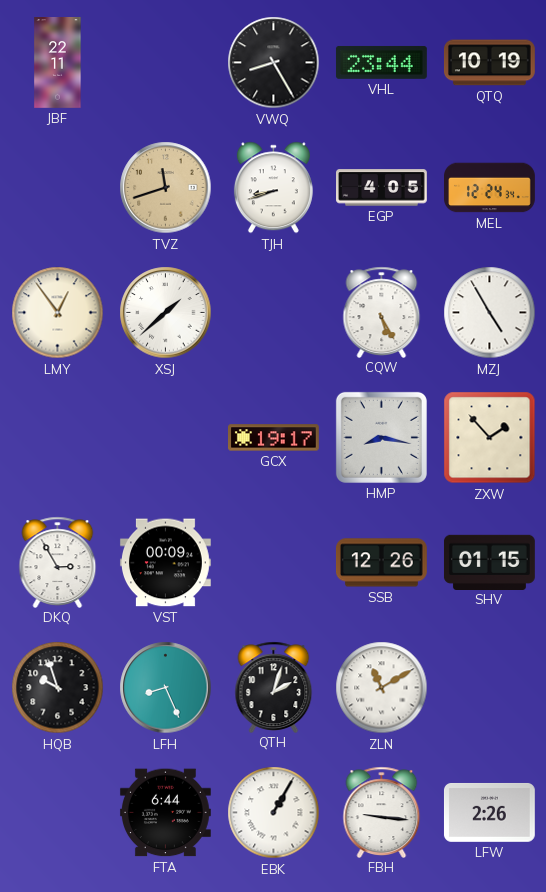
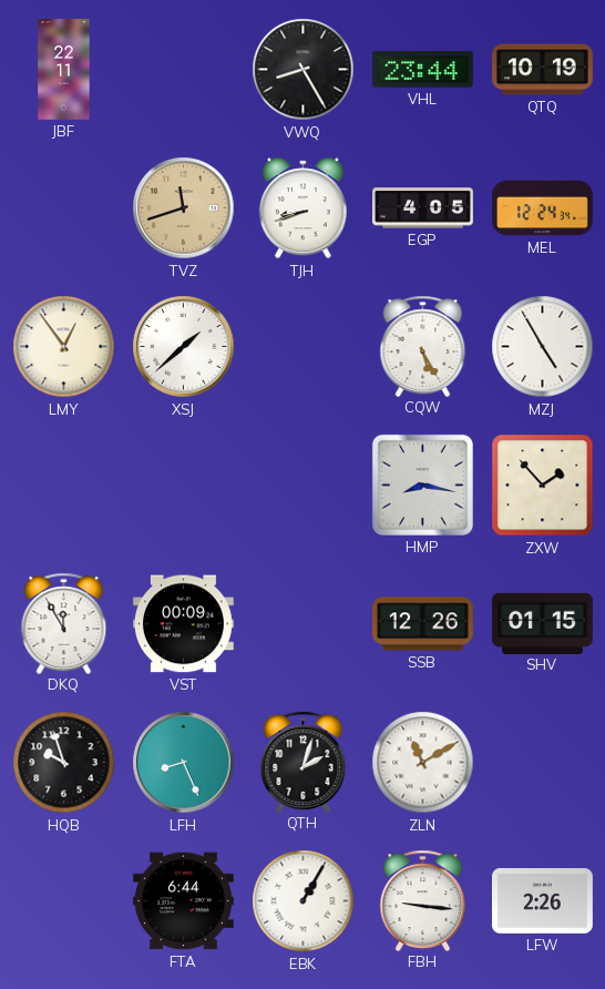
GCX: 19:17 -> none
DKQ: 2:55 -> 11:55
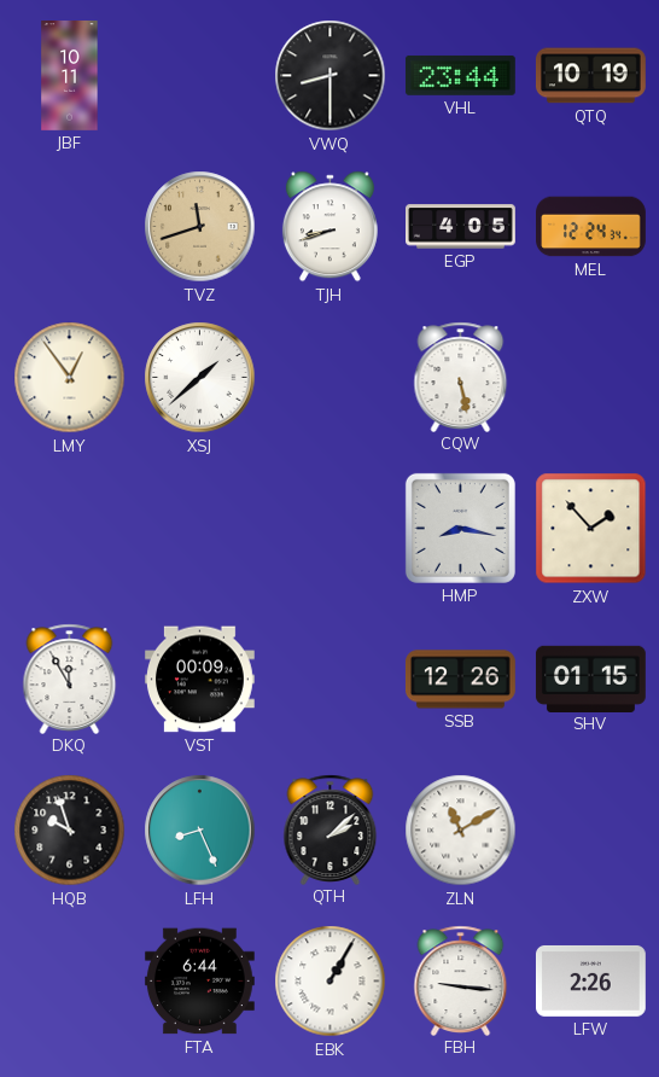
JBF: 22:11 -> 10:11
VWQ: 8:25 -> 8:30
CQW: 5:25 -> 5:28
MZJ: 4:55 -> none
QTH: 2:03 -> 2:08
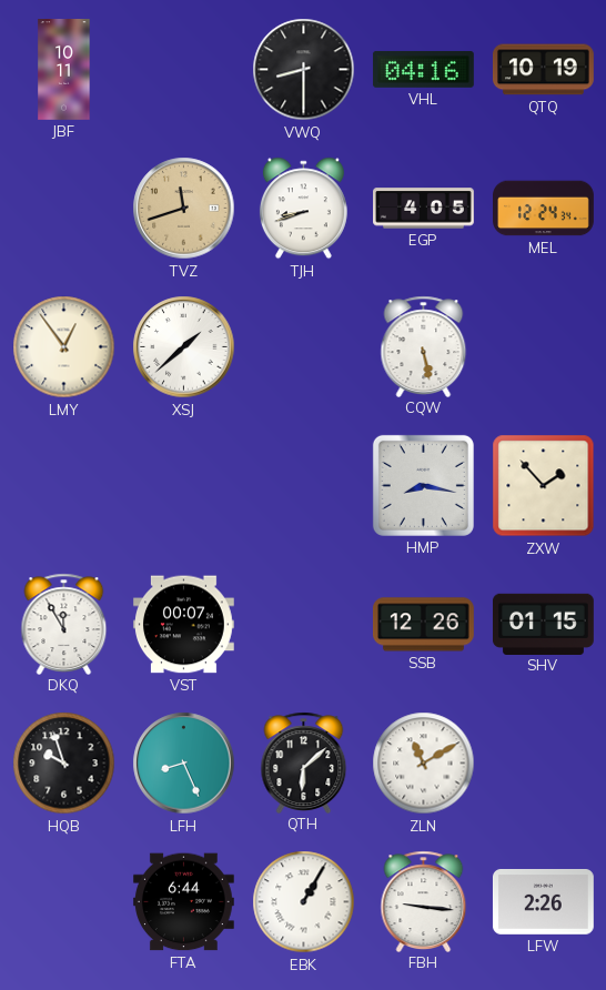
VHL: 23:44 -> 04:16
VST: 00:09 -> 00:07
QTH: 2:08 -> 6:08
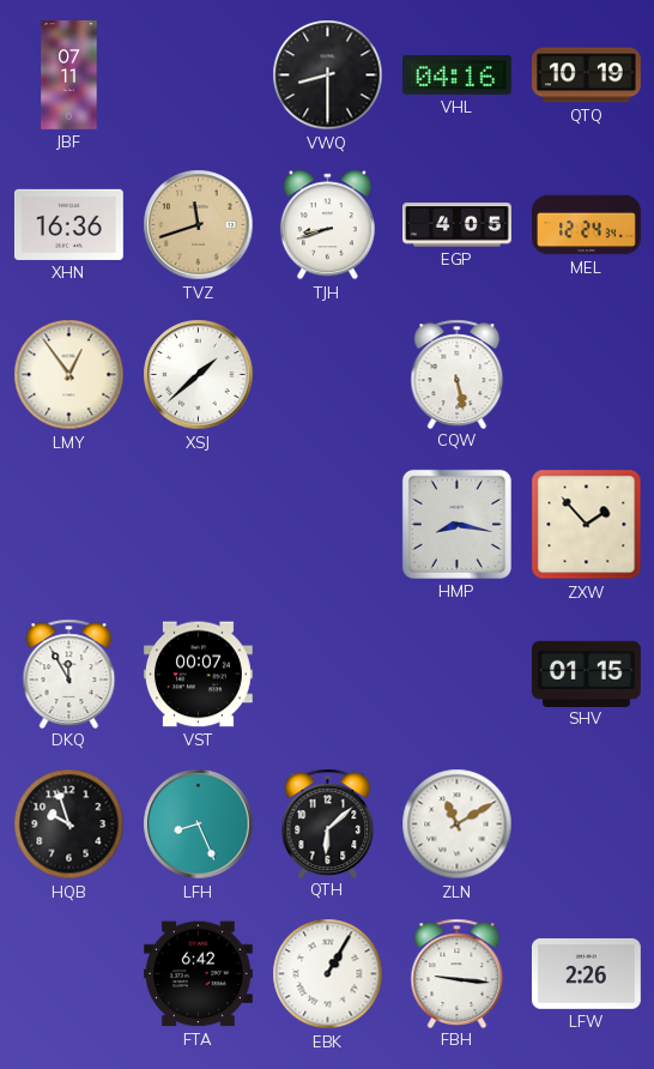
JBF: 10:11 -> 07:11
XHN: none -> 16:36
SSB: 12:26 -> none
FTA: 6:44 -> 6:42
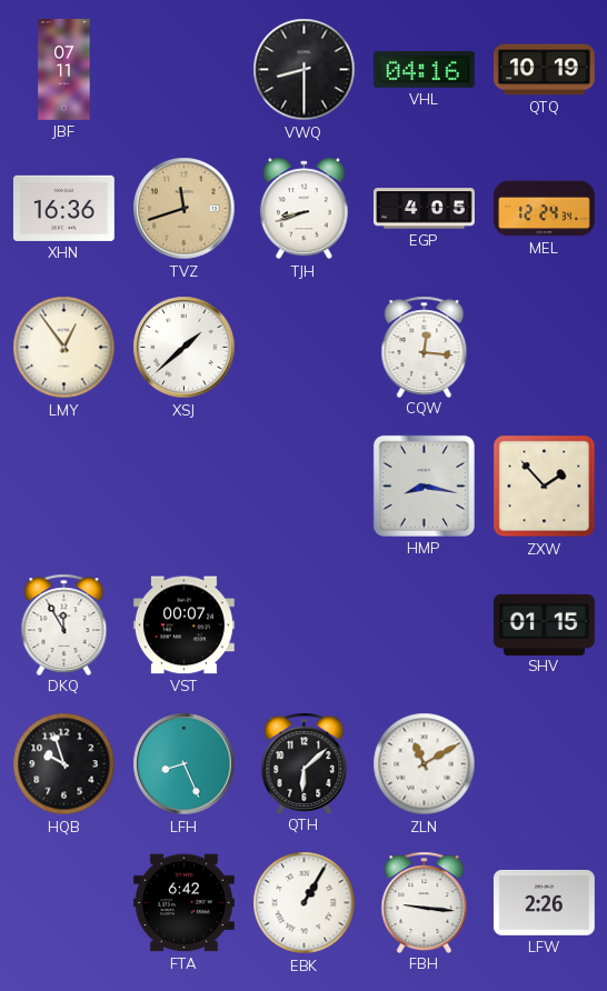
CQW: 5:28 -> 12:16
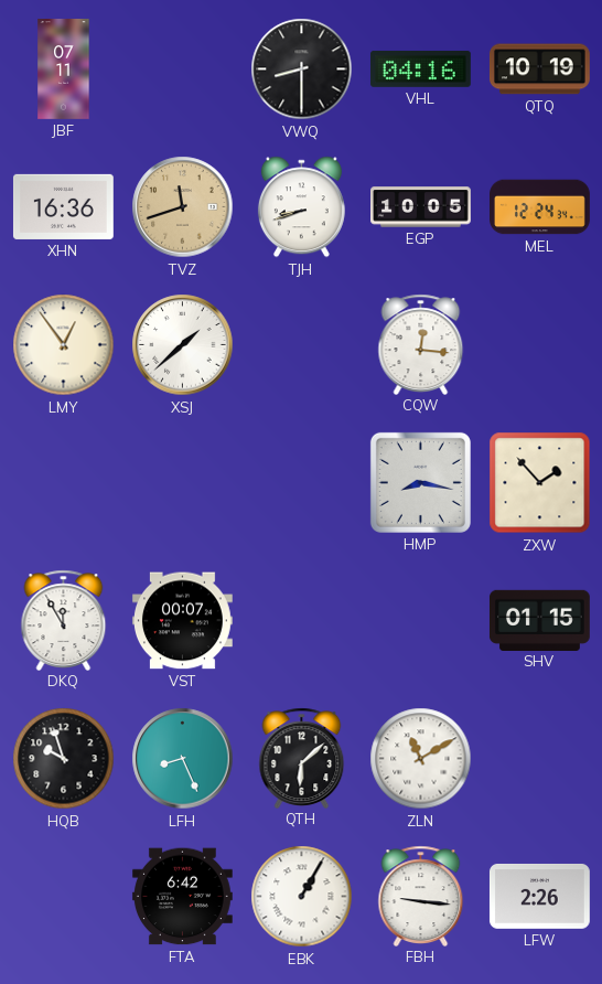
EGP: 4:05 -> 10:05
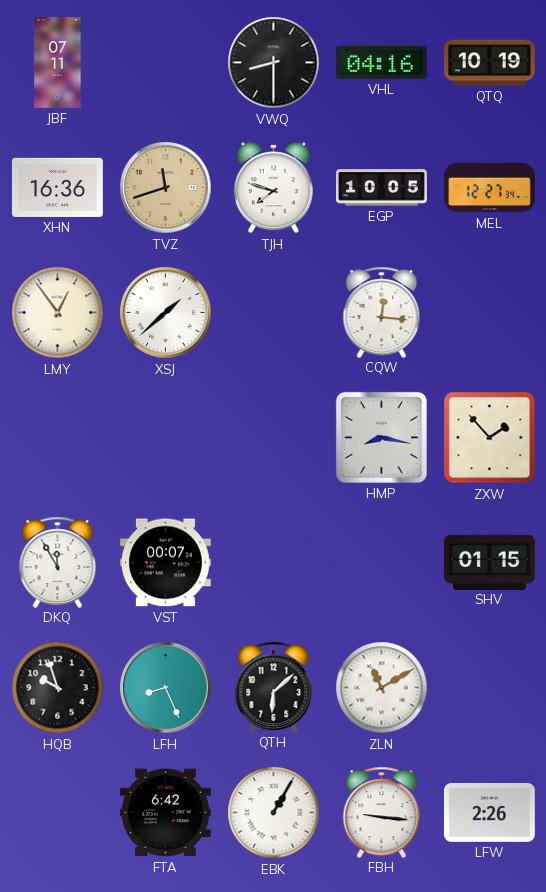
TJH: 8:42 -> 7:48
MEL: 12:24 -> 12:27
